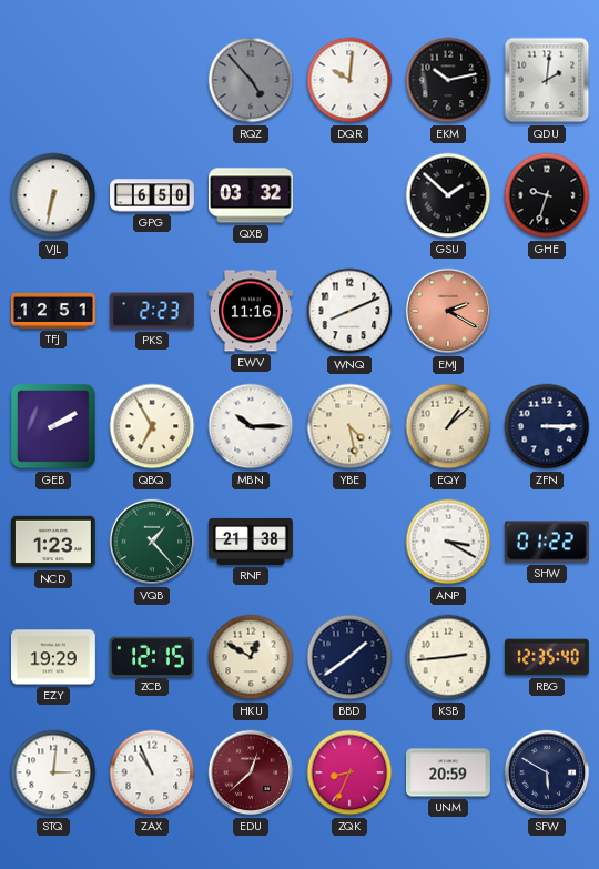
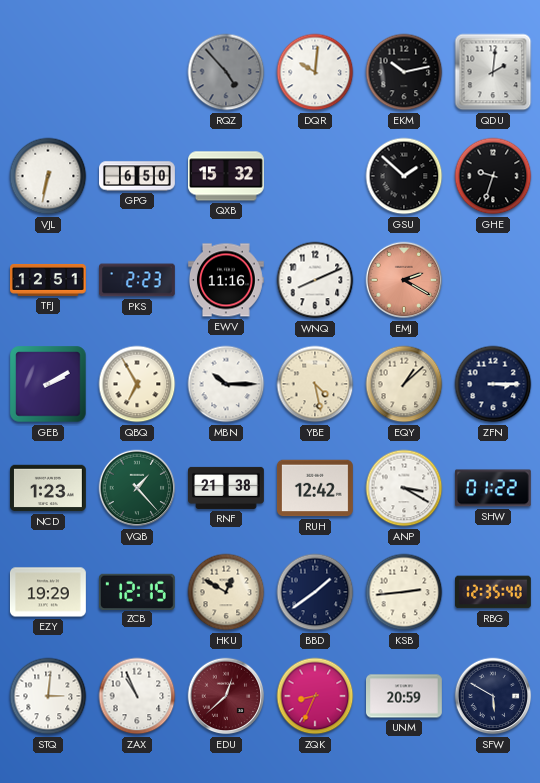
QXB: 03:32 -> 15:32
RUH: none -> 12:42
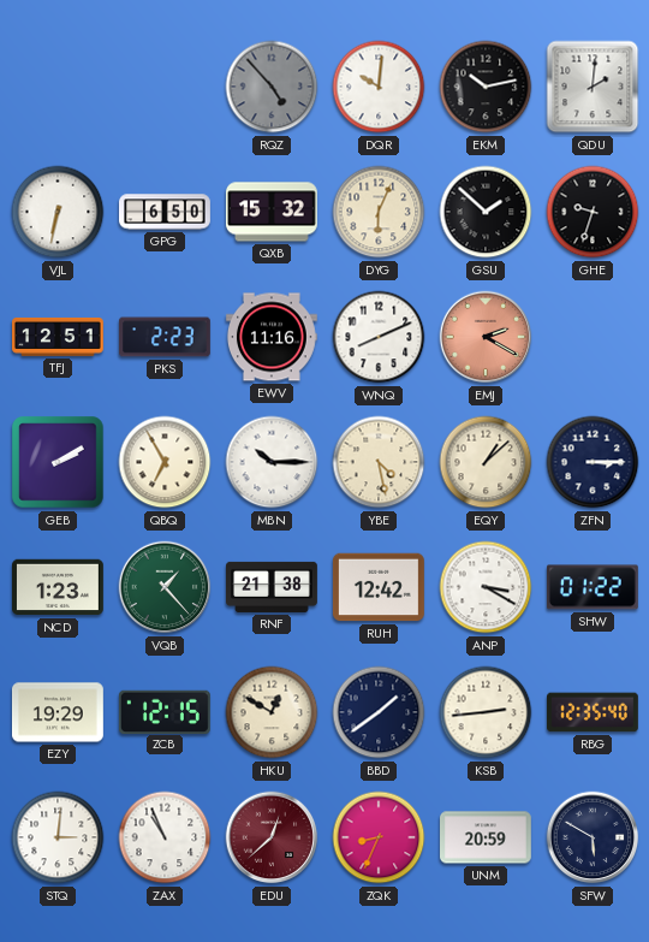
DYG: none -> 6:04
